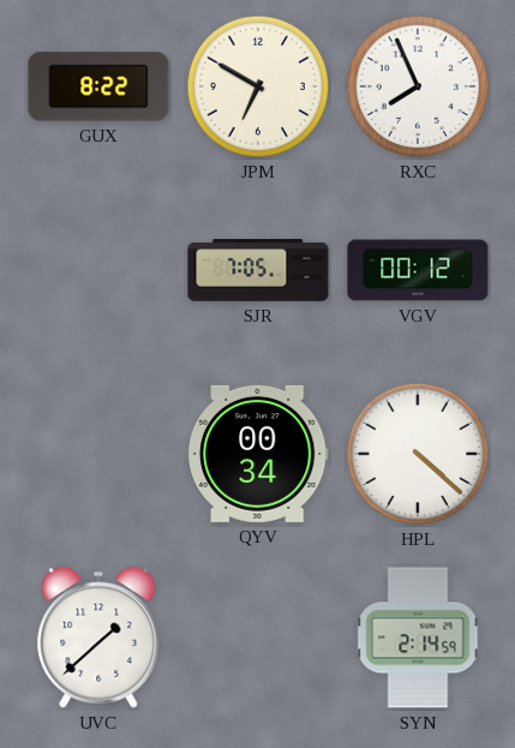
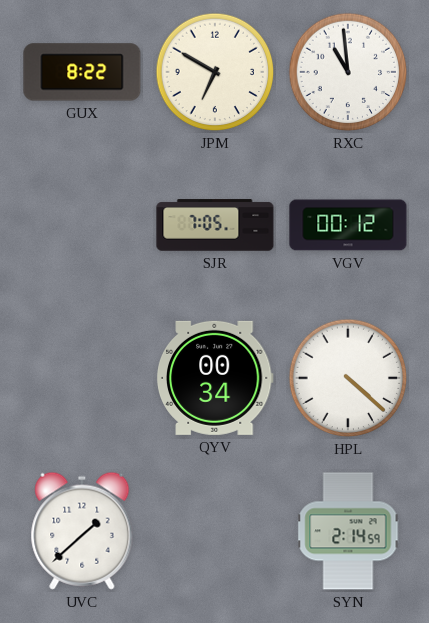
RXC: 7:56 -> 10:59
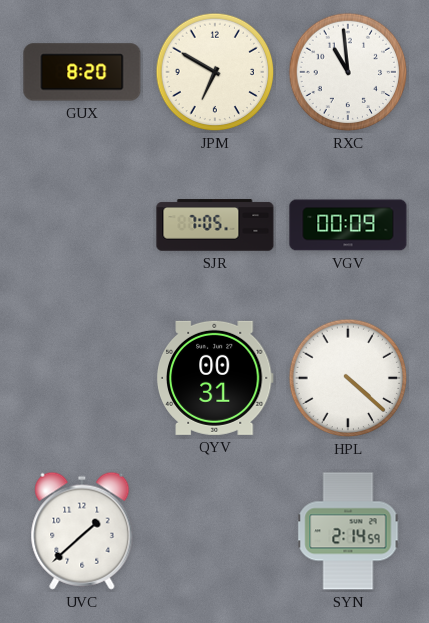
GUX: 8:22 -> 8:20
VGV: 00:12 -> 00:09
QYV: 00:34 -> 00:31
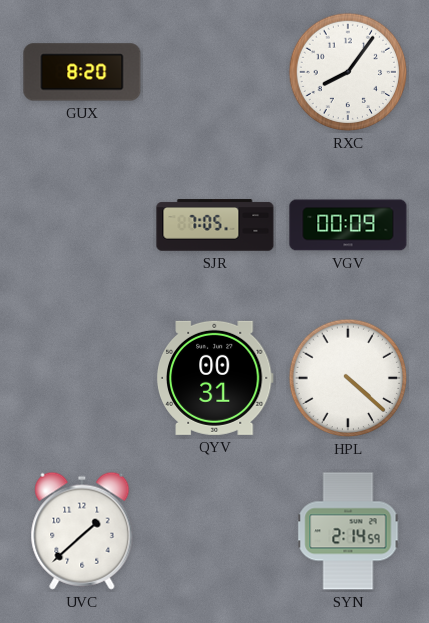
JPM: 6:50 -> none
RXC: 10:59 -> 8:06
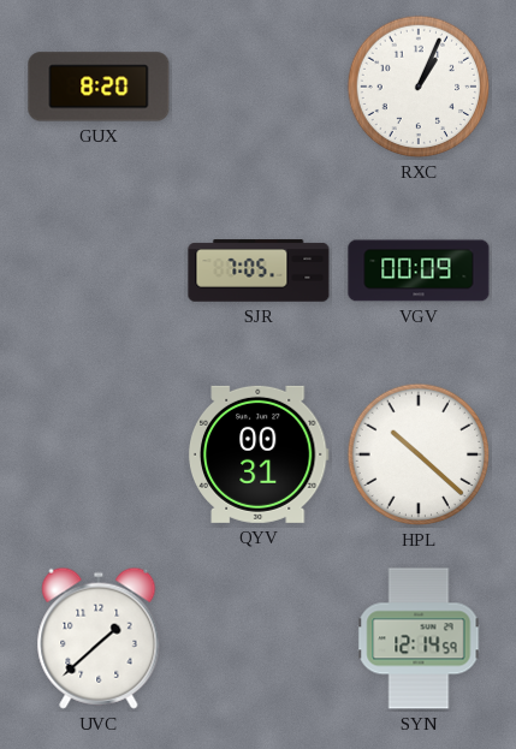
RXC: 8:06 -> 1:04
HPL: 4:22 -> 10:22
SYN: 2:14 -> 12:14
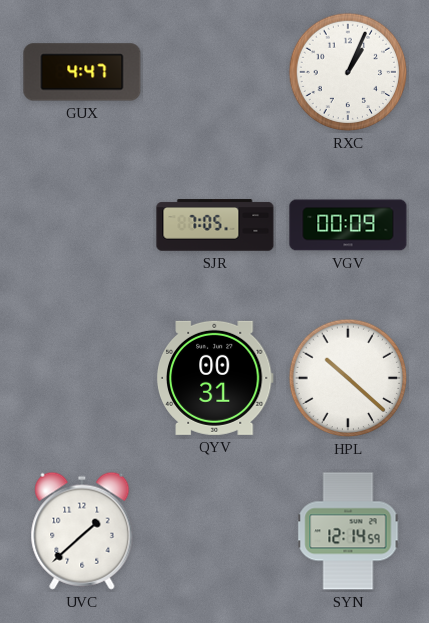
GUX: 8:20 -> 4:47
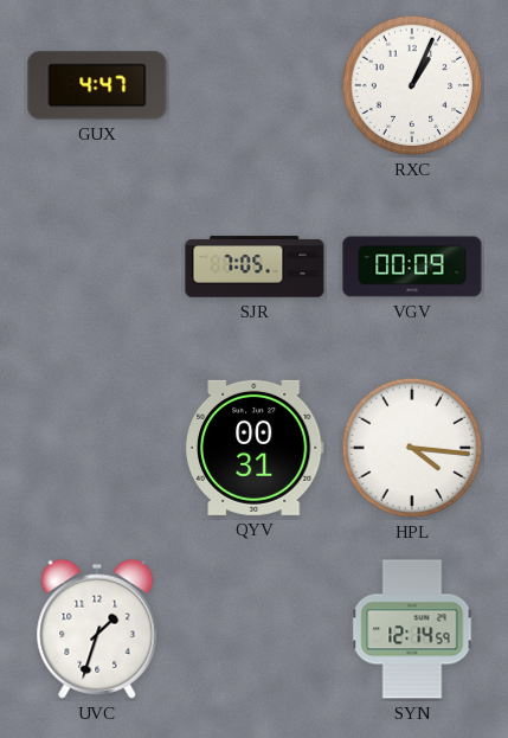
HPL: 10:22 -> 4:16
UVC: 1:38 -> 1:33
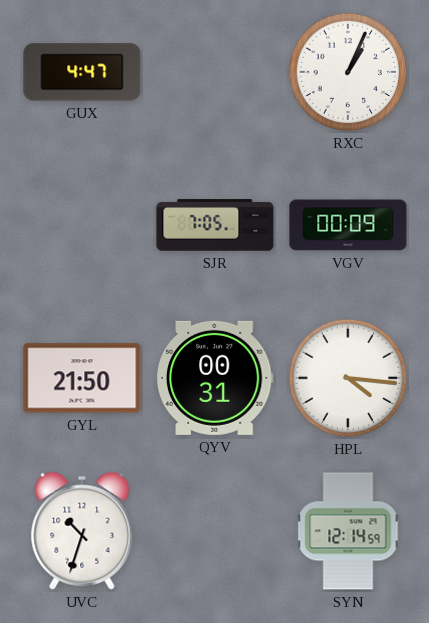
GYL: none -> 21:50
UVC: 1:33 -> 10:33
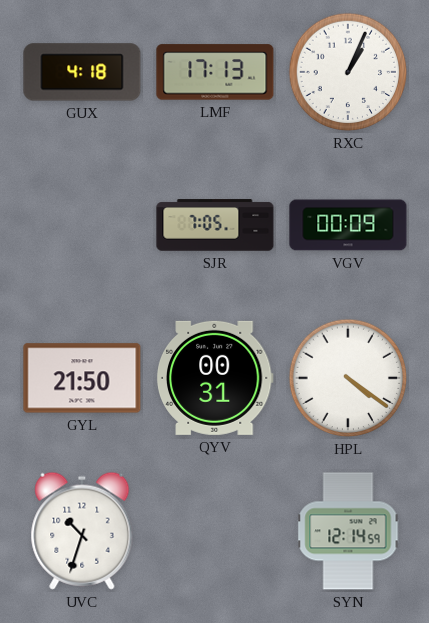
GUX: 4:47 -> 4:18
LMF: none -> 17:13
HPL: 4:16 -> 4:21
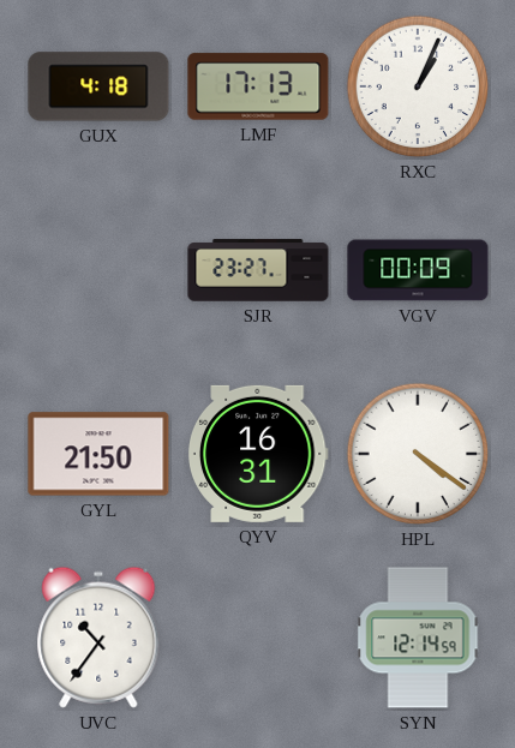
SJR: 7:05 -> 23:27
QYV: 00:31 -> 16:31
UVC: 10:33 -> 10:36
